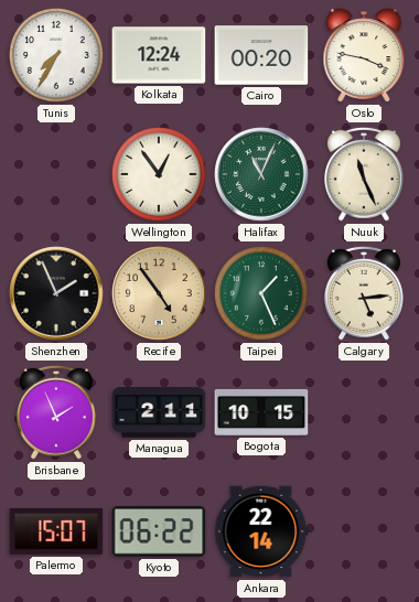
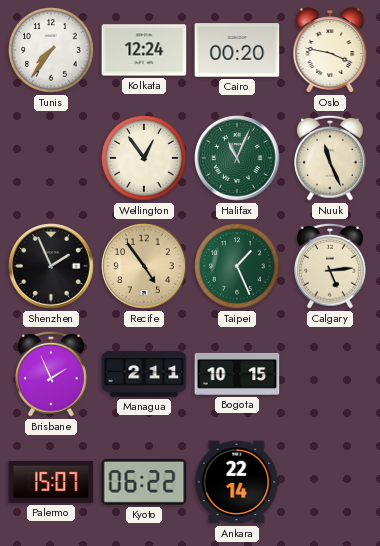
Tunis: 7:35 -> 7:36
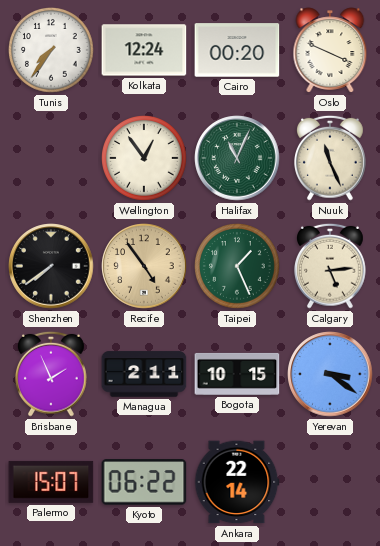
Oslo: 3:47 -> 3:49
Shenzhen: 1:56 -> 7:39
Yerevan: none -> 3:21
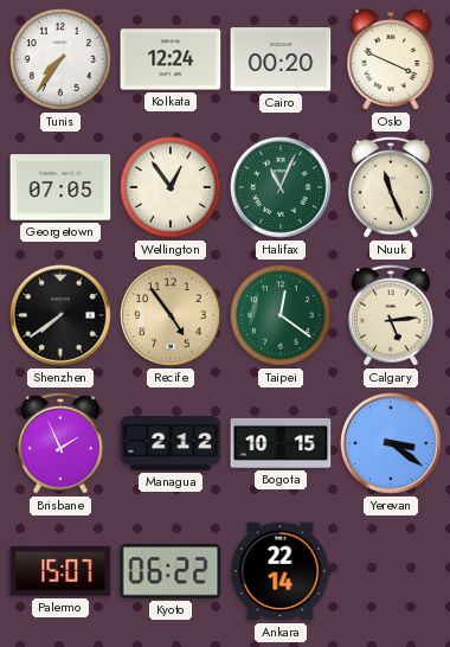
Georgetown: none -> 07:05
Taipei: 1:26 -> 12:21
Managua: 2:11 -> 2:12
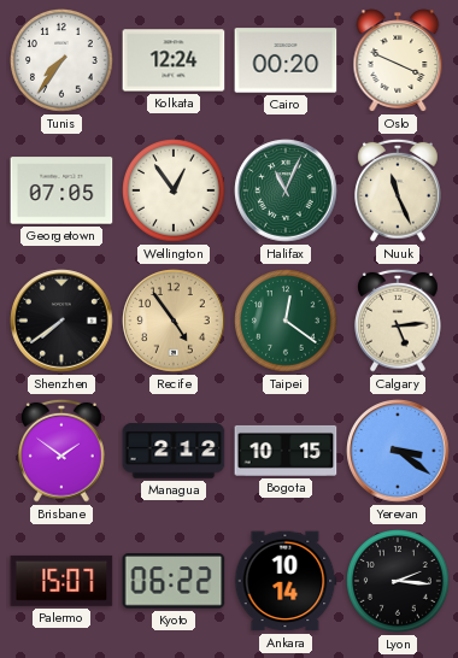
Brisbane: 1:56 -> 1:51
Ankara: 22:14 -> 10:14
Lyon: none -> 2:16
